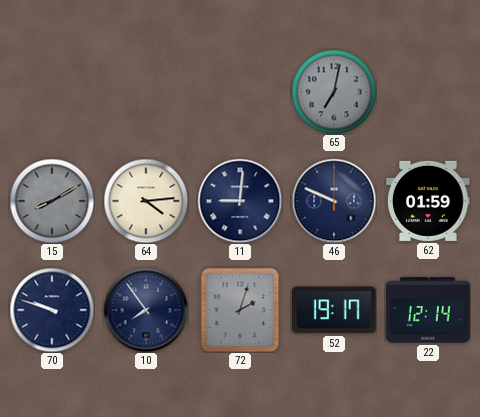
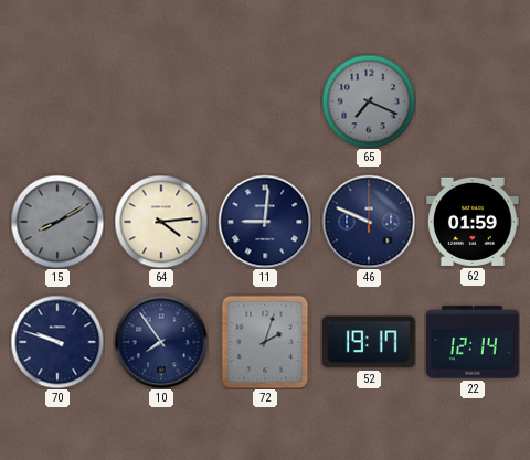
65: 7:02 -> 7:19
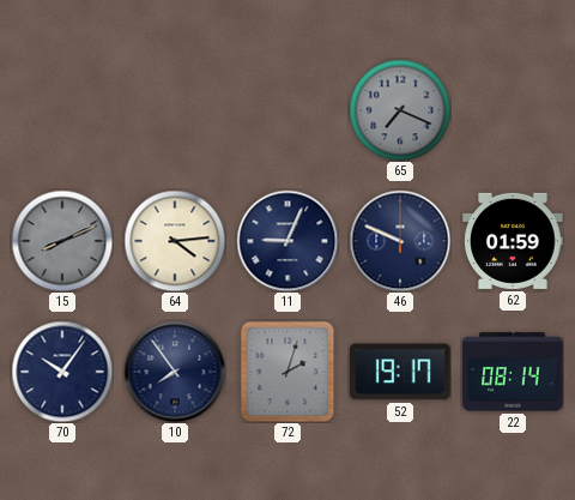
15: 8:10 -> 8:11
11: 9:01 -> 9:04
70: 9:48 -> 10:06
22: 12:14 -> 08:14
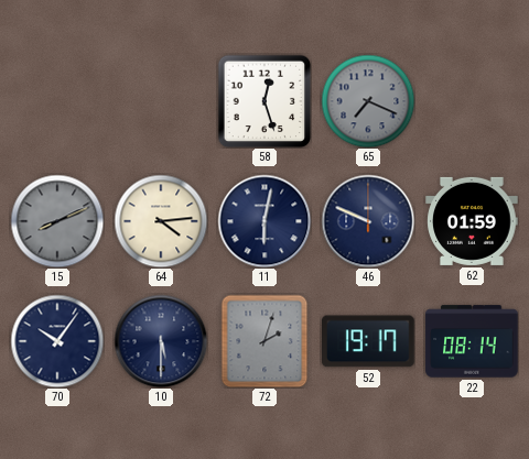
58: none -> 12:27
11: 9:04 -> 6:02
10: 7:54 -> 5:30
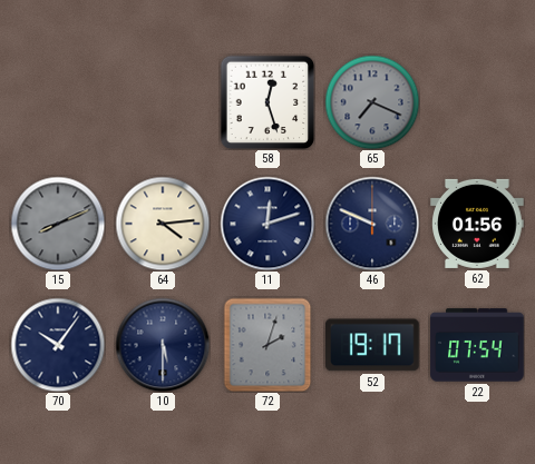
11: 6:02 -> 12:12
62: 01:59 -> 01:56
22: 08:14 -> 07:54
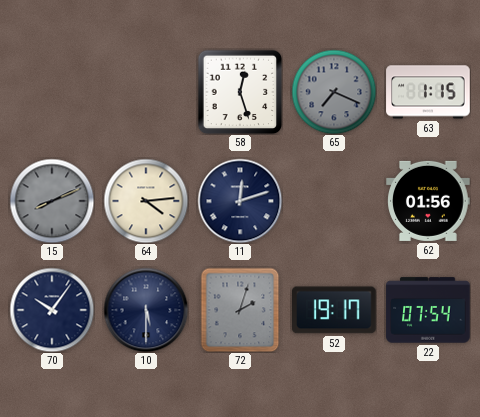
63: none -> 1:15
46: 9:49 -> none
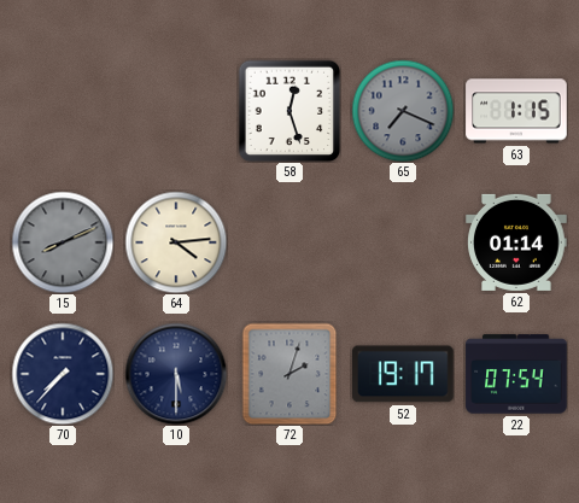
11: 12:12 -> none
62: 01:56 -> 01:14
70: 10:06 -> 7:37
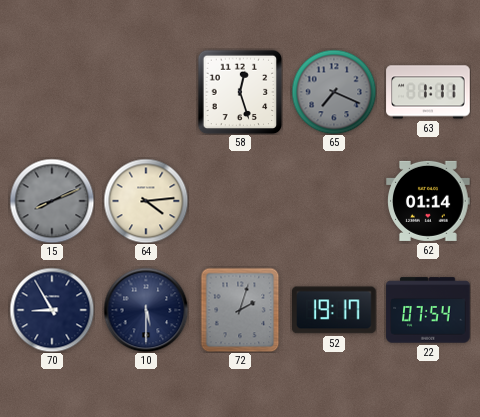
63: 1:15 -> 1:11
70: 7:37 -> 8:55
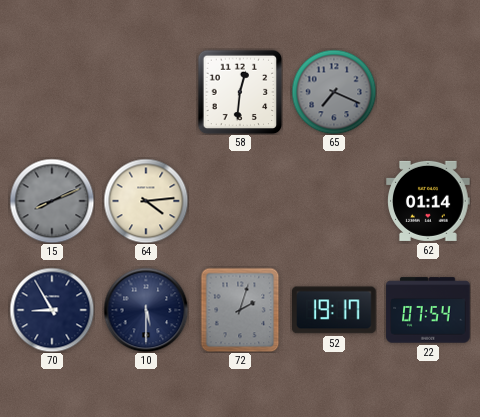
58: 12:27 -> 12:31
63: 1:11 -> none
